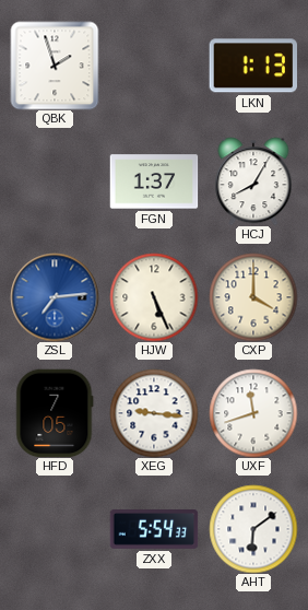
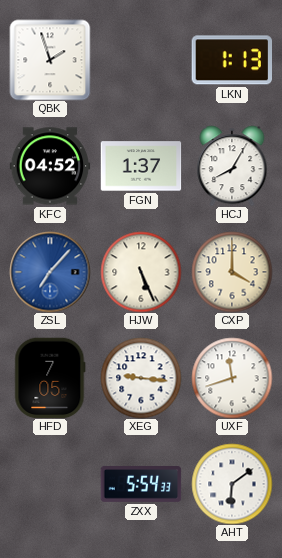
KFC: none -> 04:52
ZSL: 7:14 -> 7:07
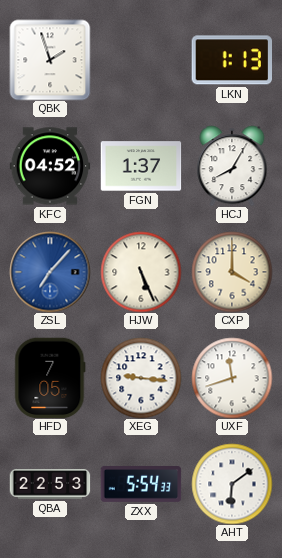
QBA: none -> 22:53
